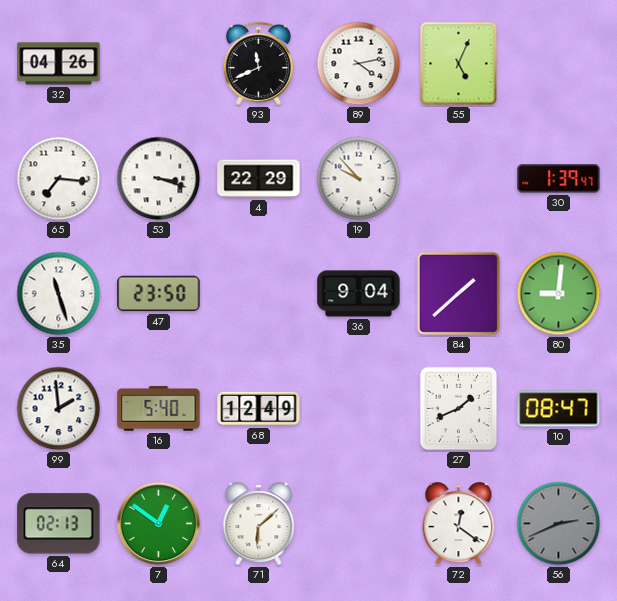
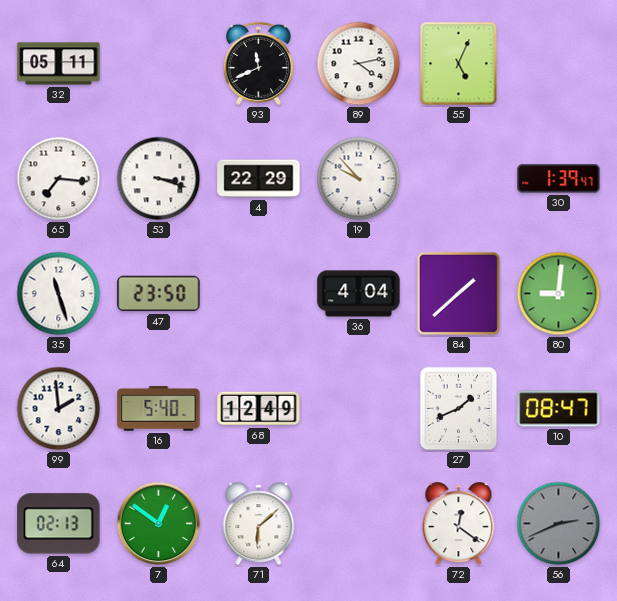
32: 04:26 -> 05:11
36: 9:04 -> 4:04
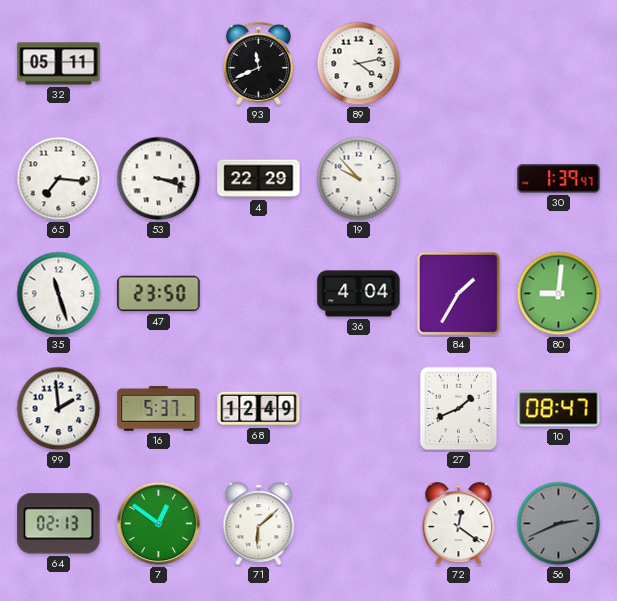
55: 5:04 -> none
84: 1:38 -> 1:35
16: 5:40 -> 5:37
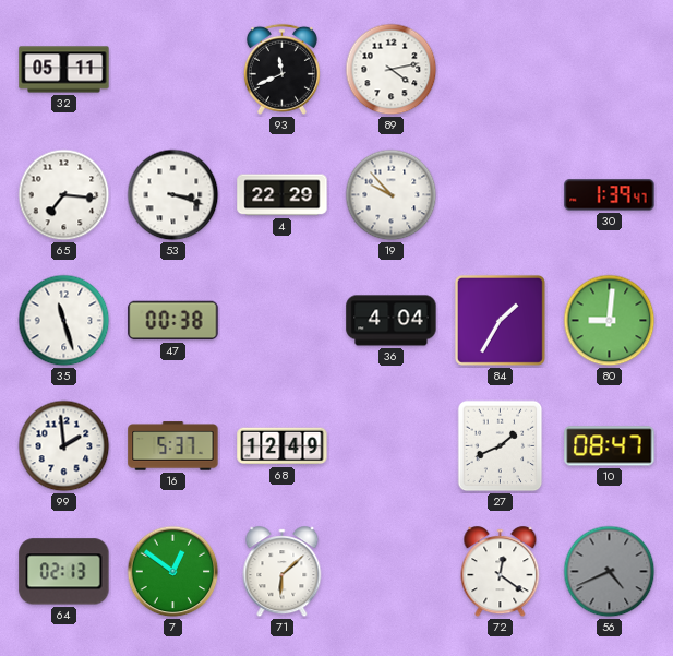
47: 23:50 -> 00:38
56: 2:41 -> 4:41
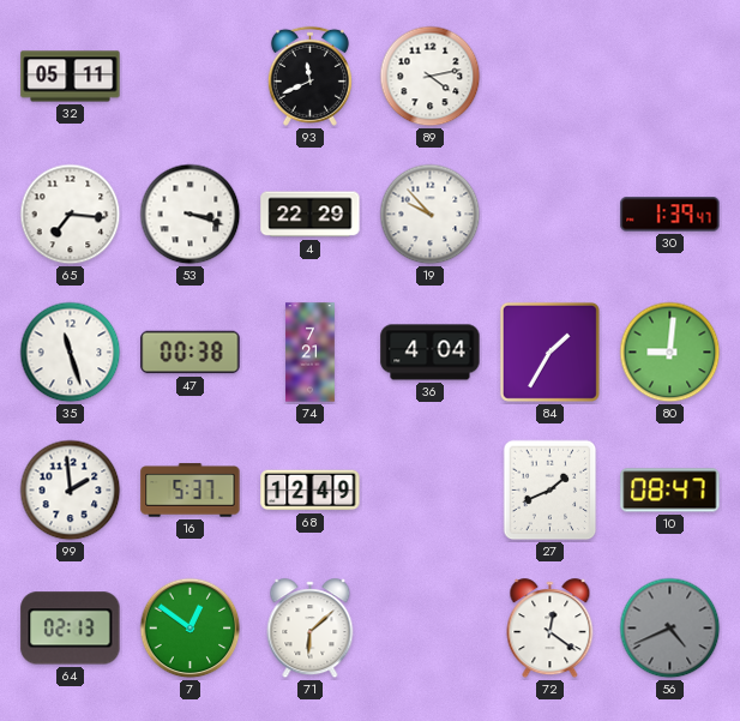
74: none -> 7:21
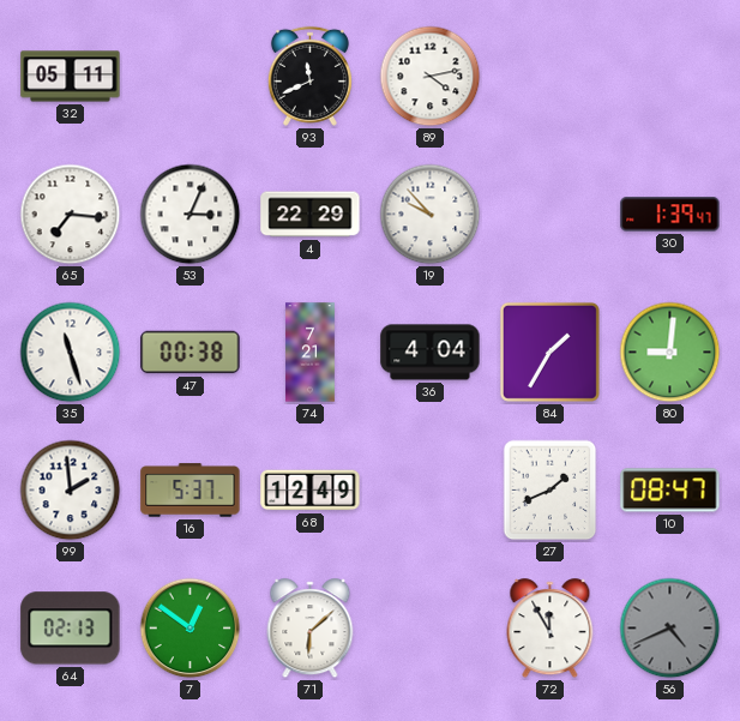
53: 3:18 -> 3:04
72: 12:21 -> 11:55
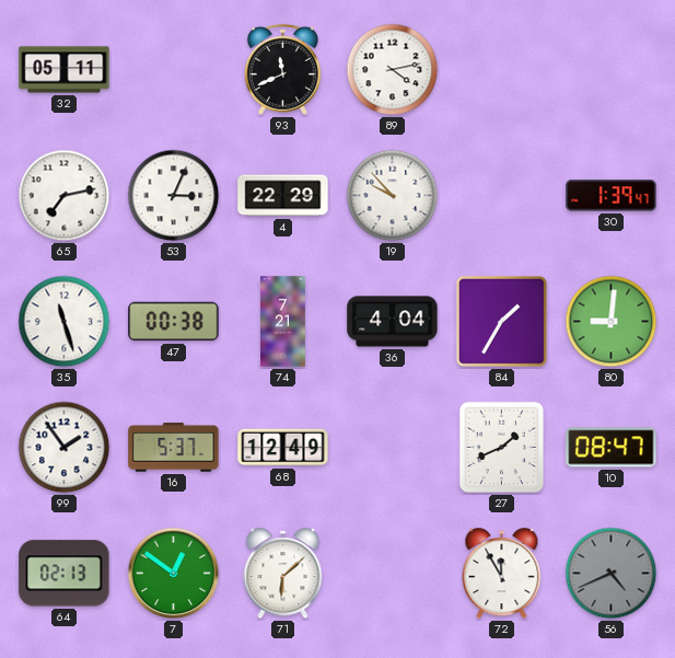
65: 7:16 -> 7:13
99: 1:59 -> 1:54
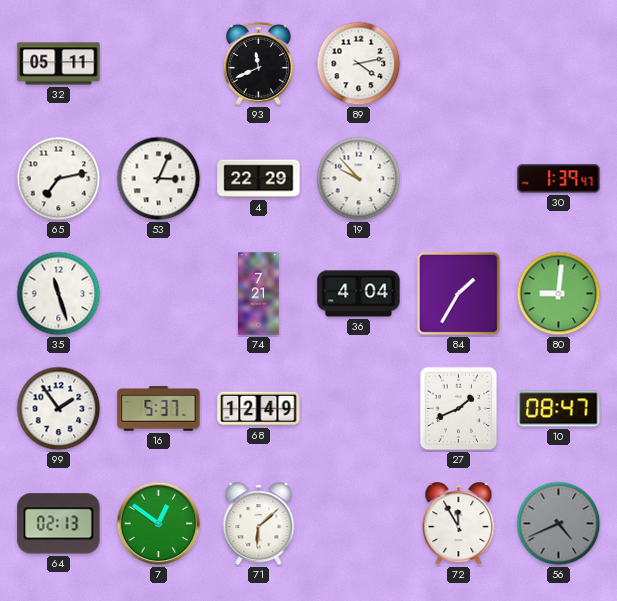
47: 00:38 -> none
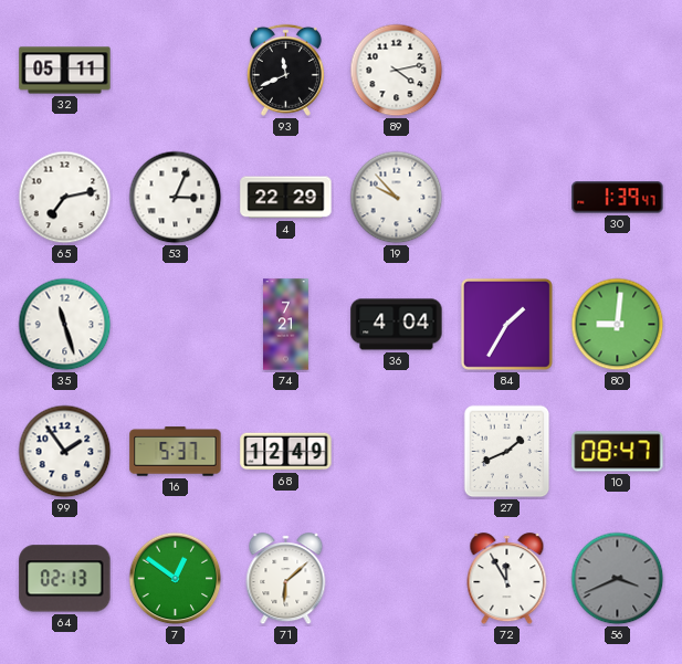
56: 4:41 -> 3:41
